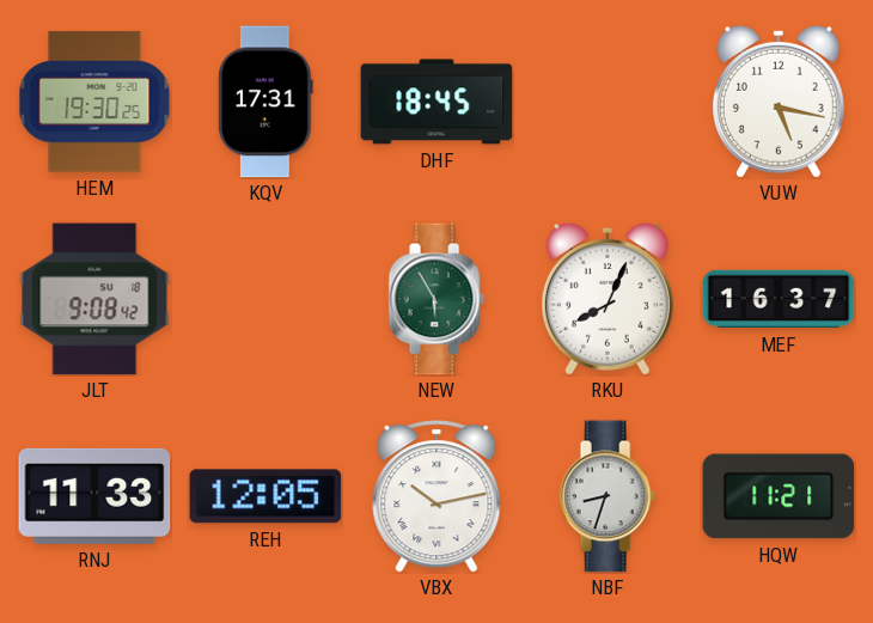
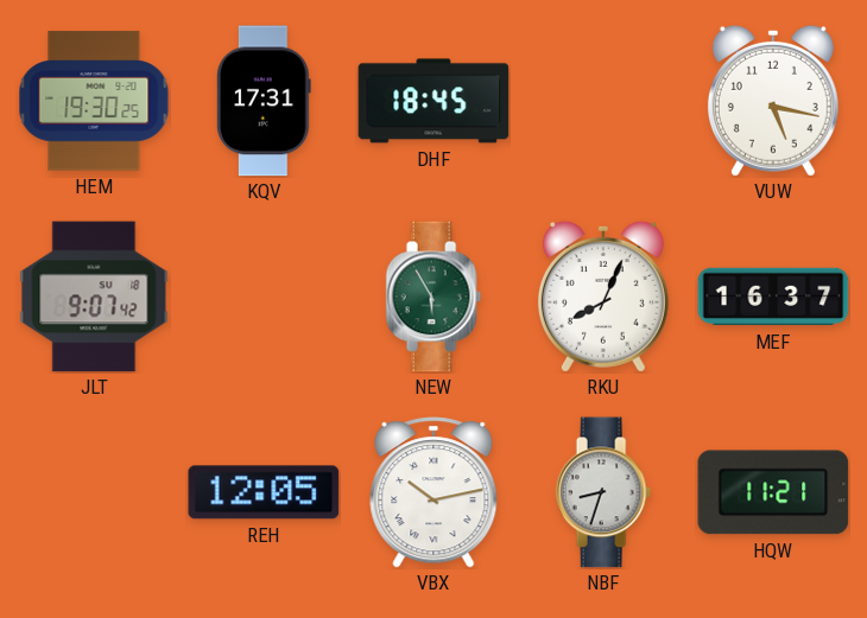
JLT: 9:08 -> 9:07
RNJ: 11:33 -> none
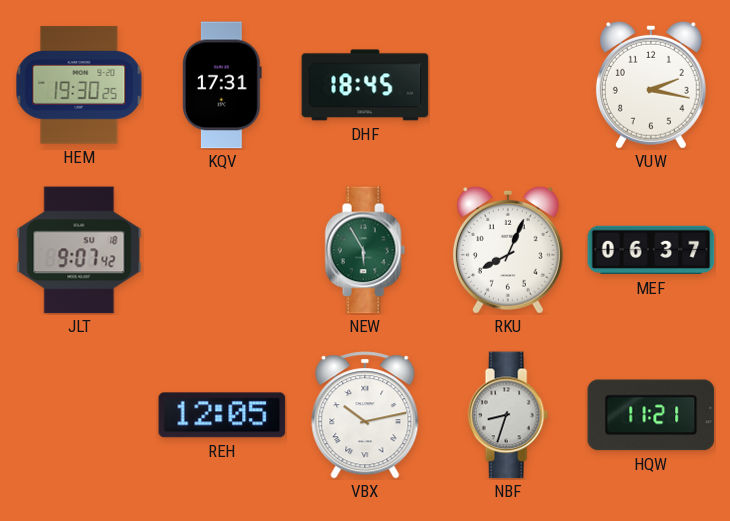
VUW: 5:17 -> 2:17
MEF: 16:37 -> 06:37
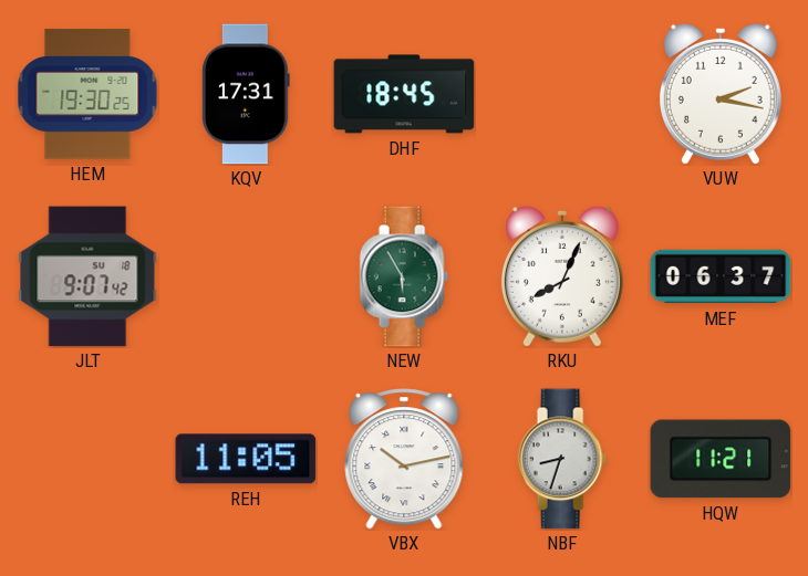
REH: 12:05 -> 11:05
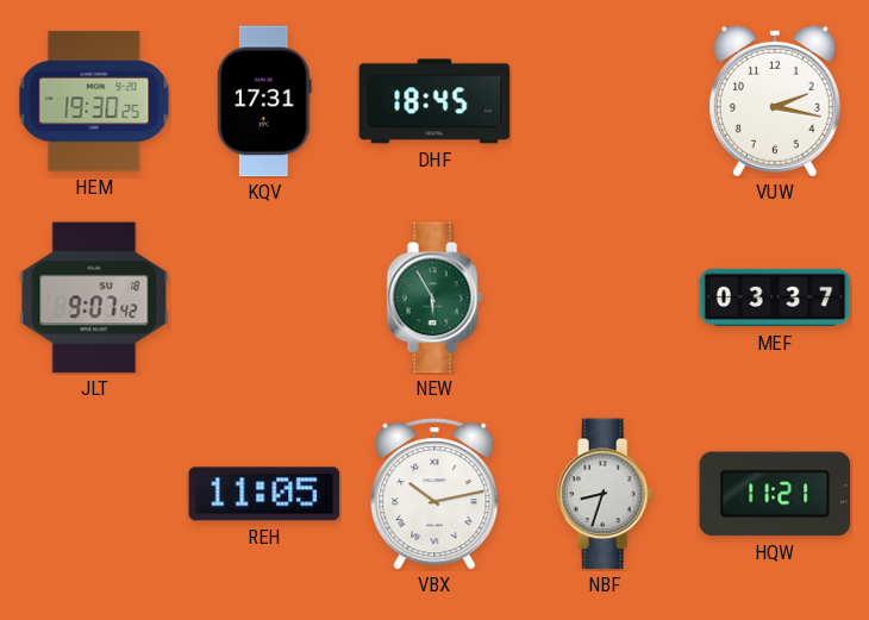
RKU: 8:04 -> none
MEF: 06:37 -> 03:37
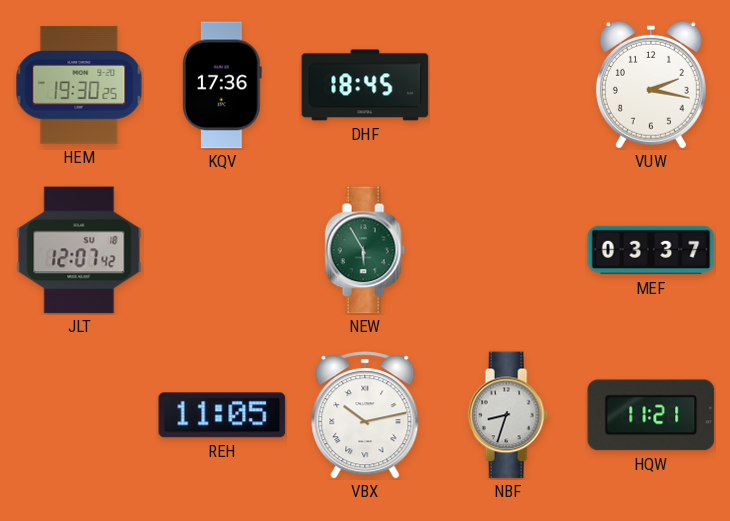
KQV: 17:31 -> 17:36
JLT: 9:07 -> 12:07
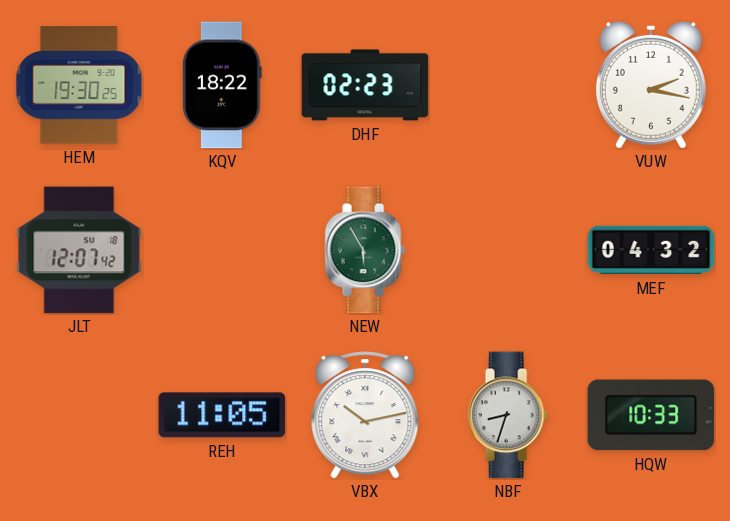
KQV: 17:36 -> 18:22
DHF: 18:45 -> 02:23
MEF: 03:37 -> 04:32
HQW: 11:21 -> 10:33
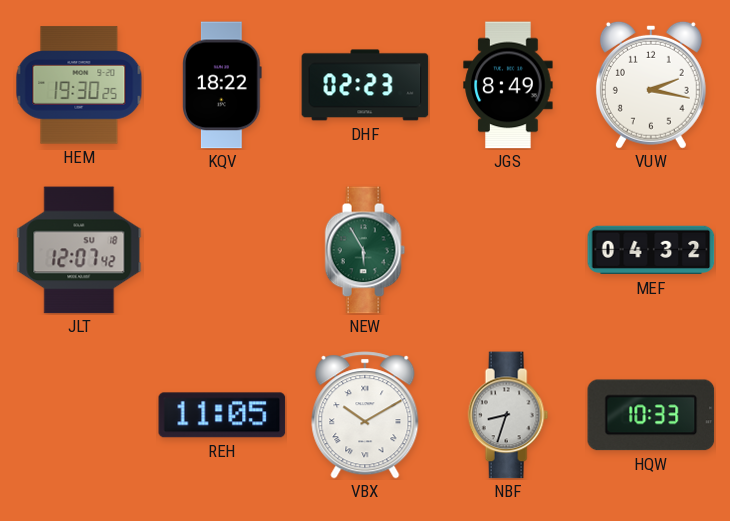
JGS: none -> 8:49
VBX: 10:13 -> 10:10
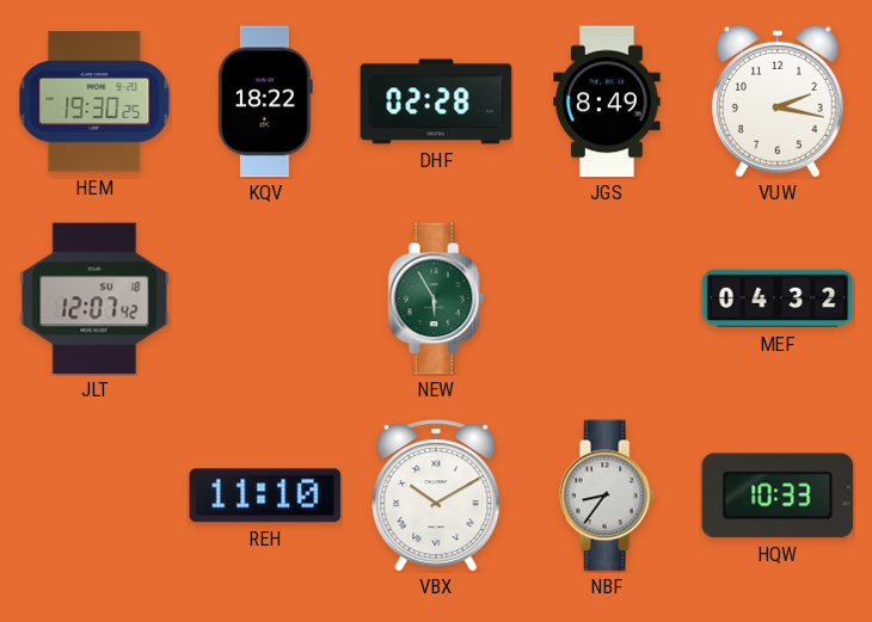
DHF: 02:23 -> 02:28
REH: 11:05 -> 11:10
NBF: 8:33 -> 8:36
